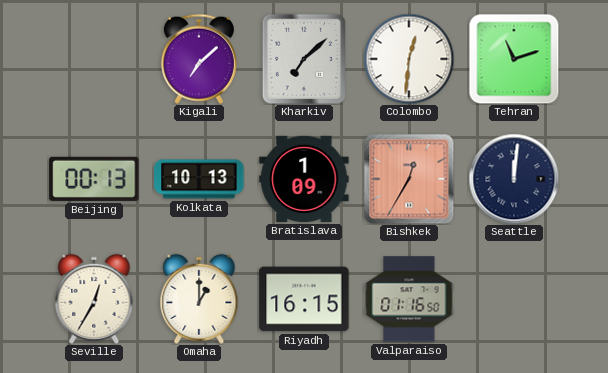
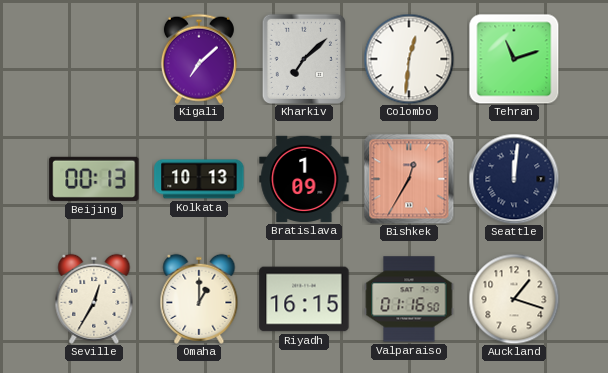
Auckland: none -> 1:18
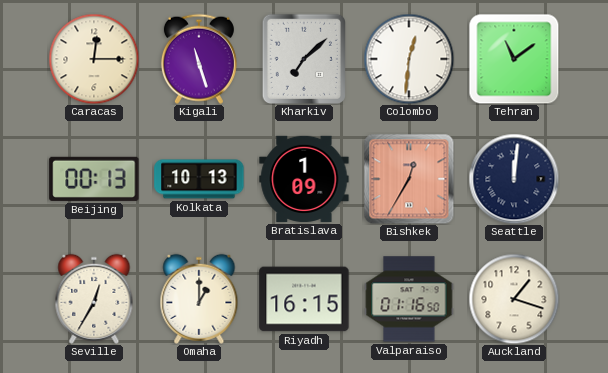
Caracas: none -> 12:15
Kigali: 7:08 -> 11:27
Tehran: 11:12 -> 11:09
